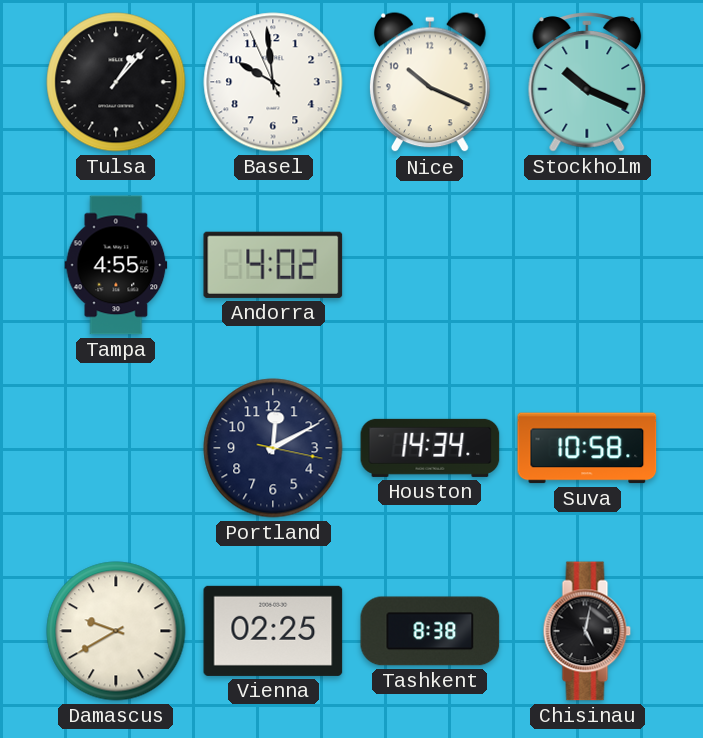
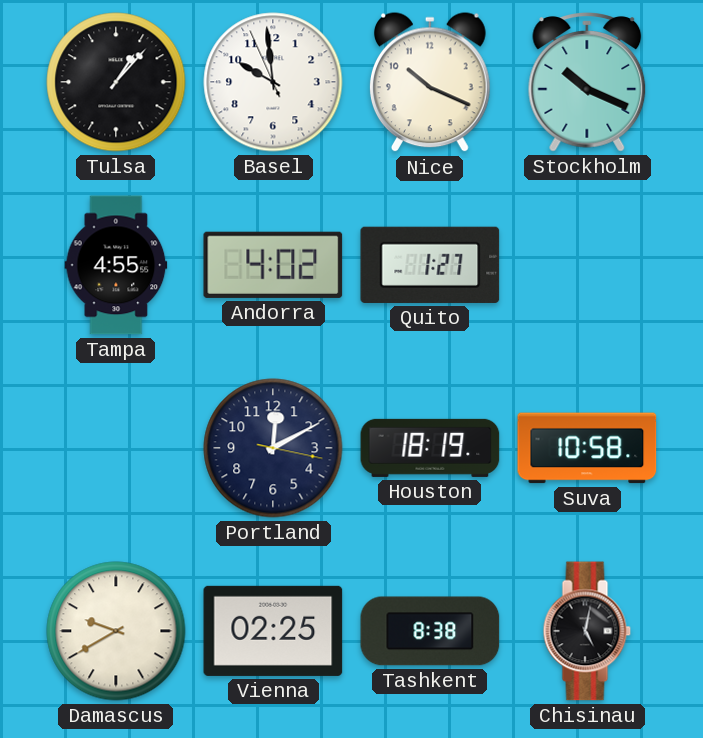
Quito: none -> 1:27
Houston: 14:34 -> 18:19
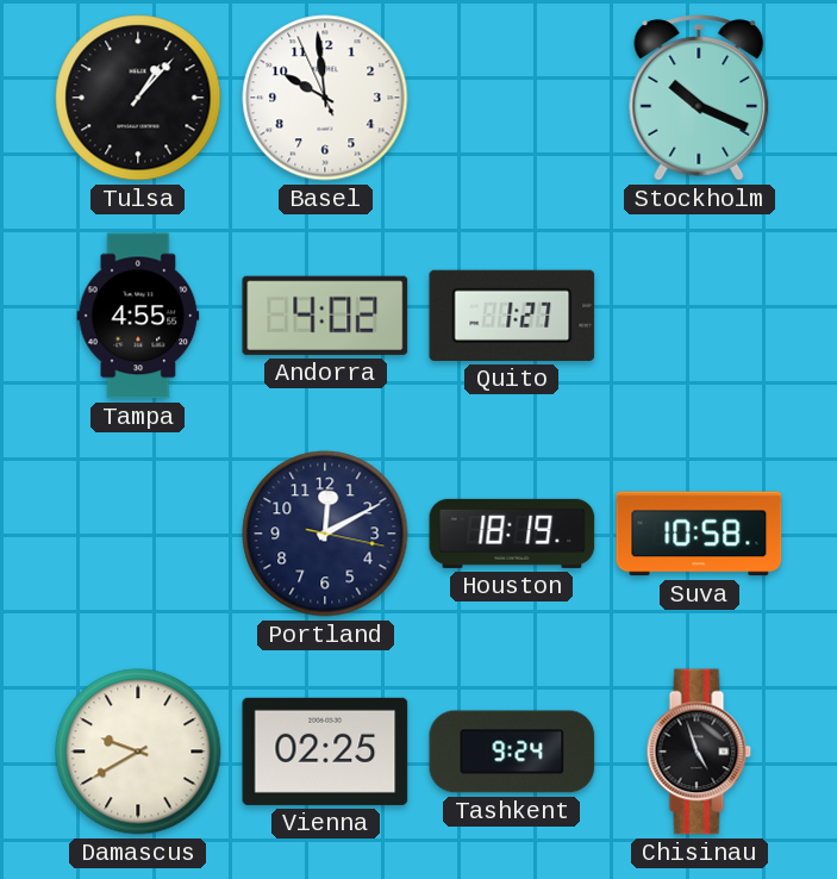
Nice: 10:19 -> none
Tashkent: 8:38 -> 9:24
Chisinau: 5:02 -> 4:57
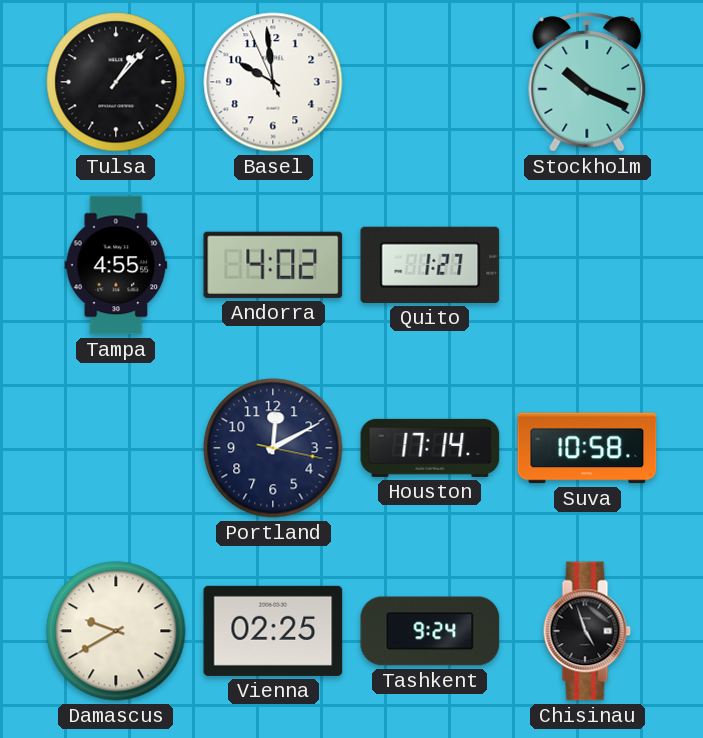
Houston: 18:19 -> 17:14
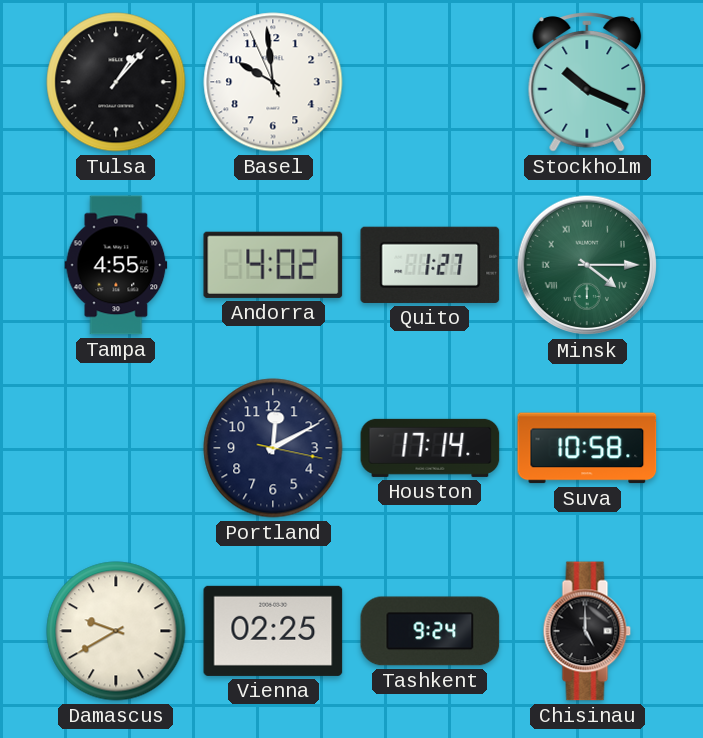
Minsk: none -> 4:15
Chisinau: 4:57 -> 5:00
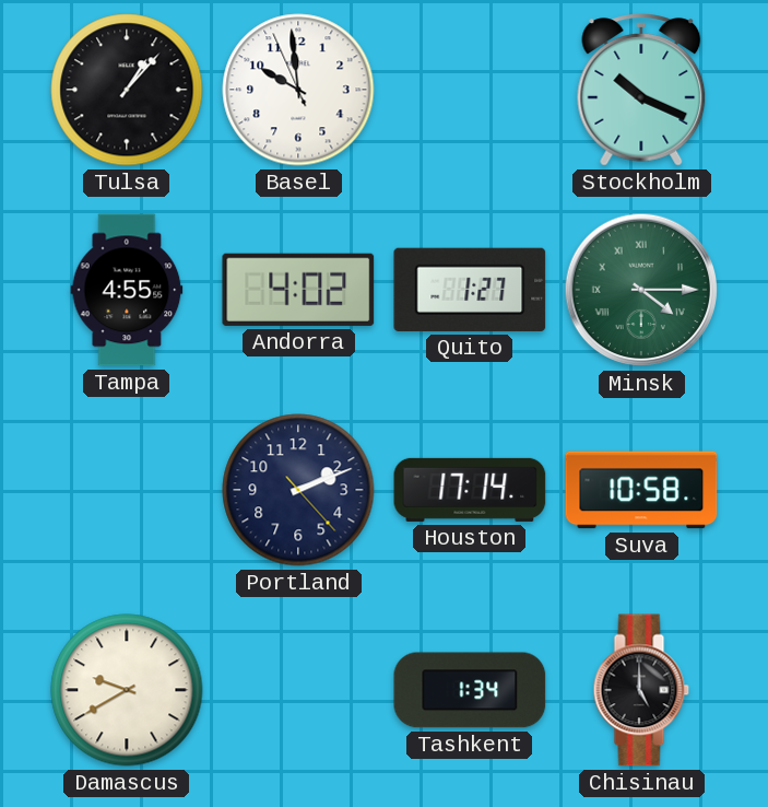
Portland: 12:10 -> 2:11
Vienna: 02:25 -> none
Tashkent: 9:24 -> 1:34
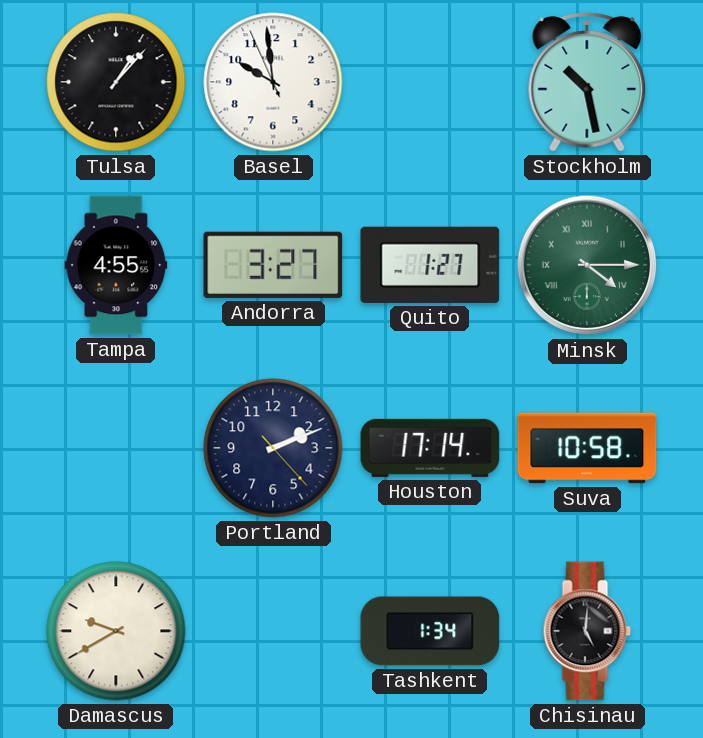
Stockholm: 10:19 -> 10:28
Andorra: 4:02 -> 3:27
Chisinau: 5:00 -> 5:01
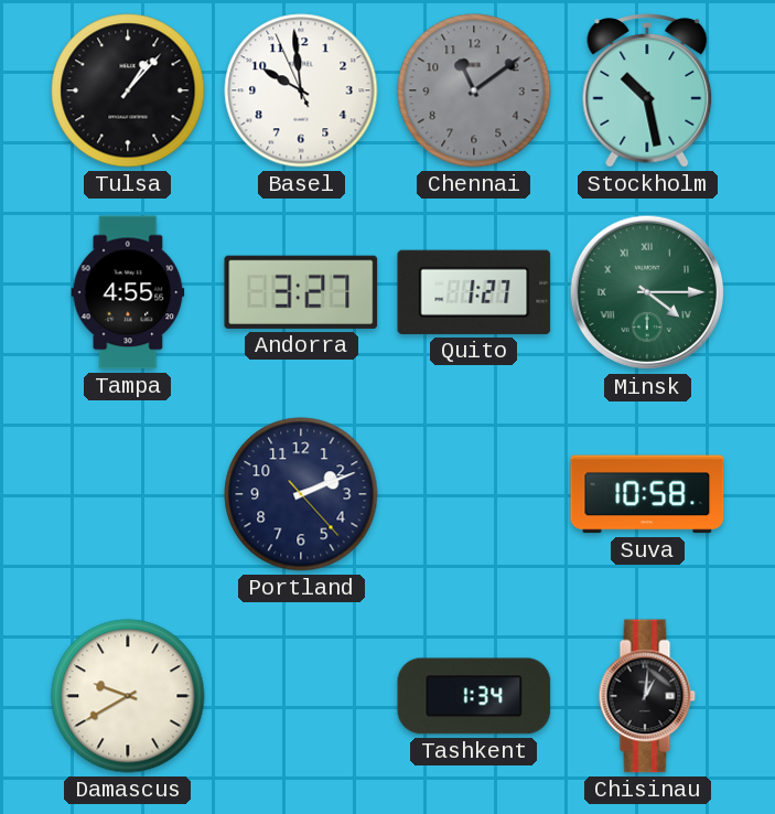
Chennai: none -> 11:09
Houston: 17:14 -> none
Chisinau: 5:01 -> 1:01
